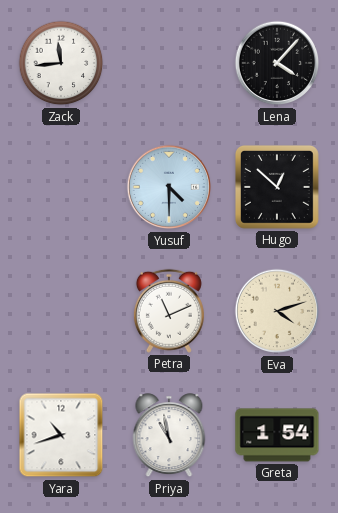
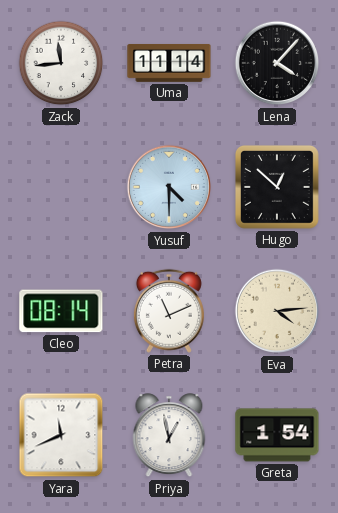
Uma: none -> 11:14
Cleo: none -> 08:14
Eva: 4:12 -> 4:14
Yara: 10:42 -> 11:41
Priya: 10:58 -> 12:58
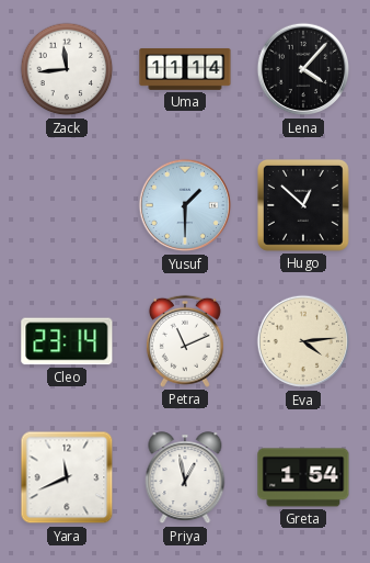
Yusuf: 4:30 -> 1:30
Cleo: 08:14 -> 23:14
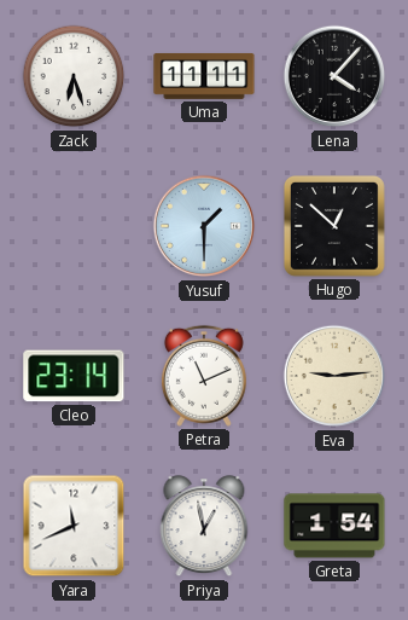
Zack: 11:44 -> 6:27
Uma: 11:14 -> 11:11
Eva: 4:14 -> 9:14
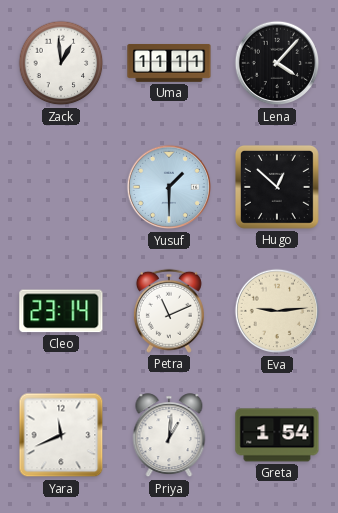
Zack: 6:27 -> 12:59
Priya: 12:58 -> 1:01
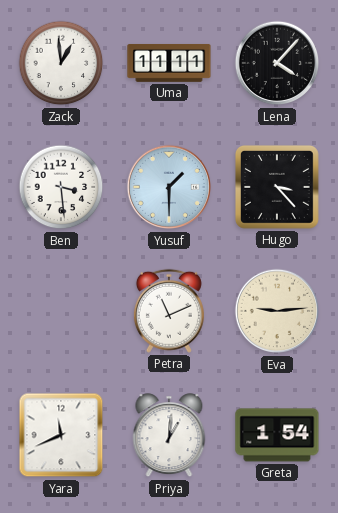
Ben: none -> 3:29
Hugo: 12:52 -> 3:23
Cleo: 23:14 -> none
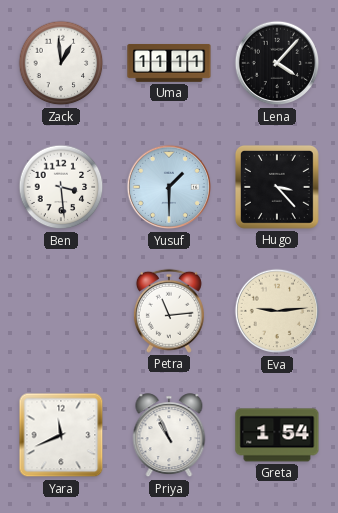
Petra: 11:11 -> 11:14
Priya: 1:01 -> 10:56
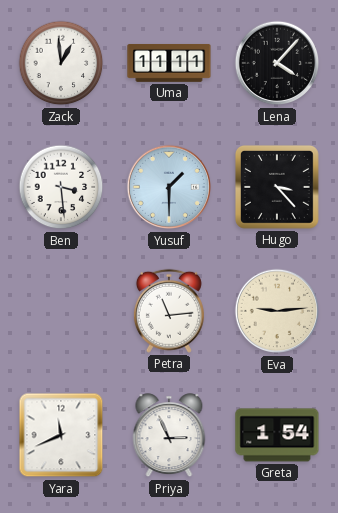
Priya: 10:56 -> 2:56
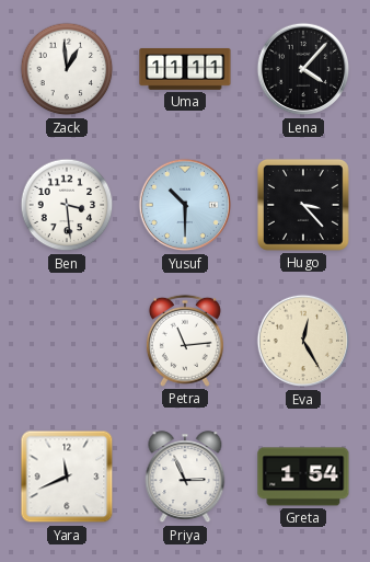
Yusuf: 1:30 -> 10:30
Eva: 9:14 -> 12:25
